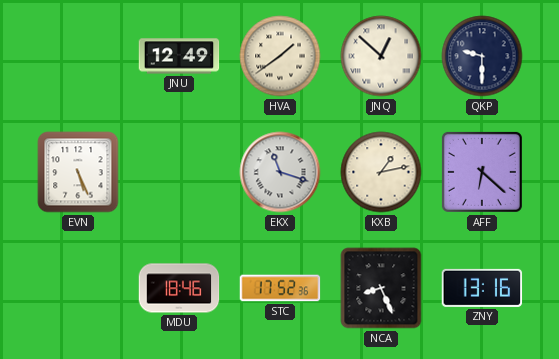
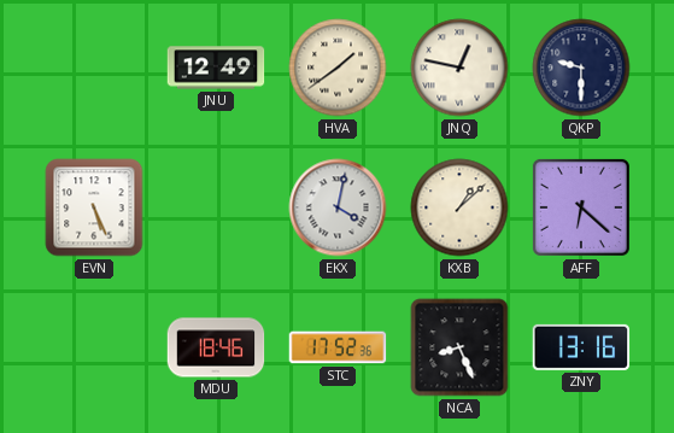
JNQ: 12:52 -> 12:47
EKX: 11:18 -> 4:02
KXB: 1:13 -> 1:08
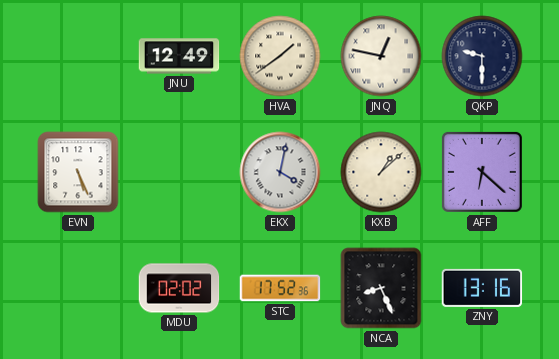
MDU: 18:46 -> 02:02
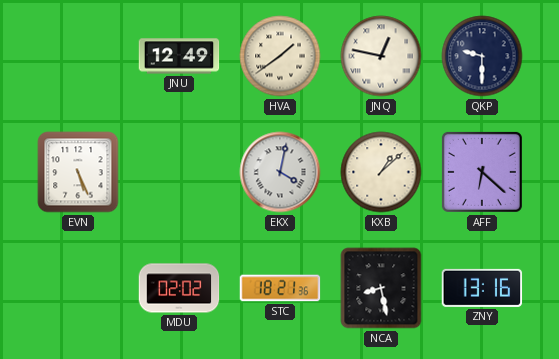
STC: 17:52 -> 18:21
NCA: 8:26 -> 8:28
